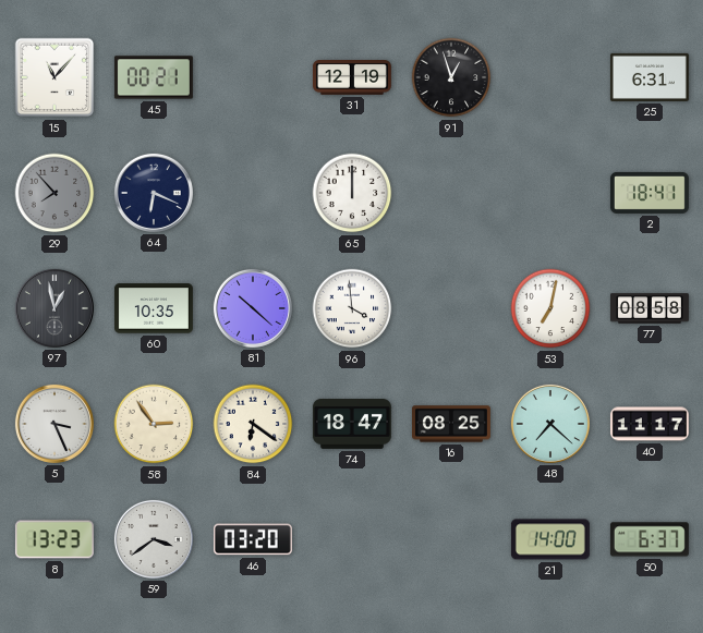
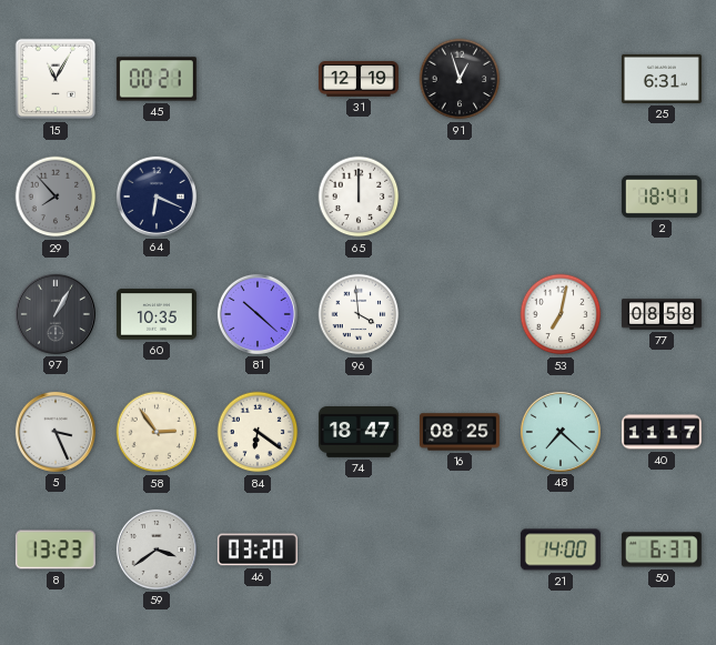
15: 11:07 -> 11:05
97: 12:58 -> 1:05
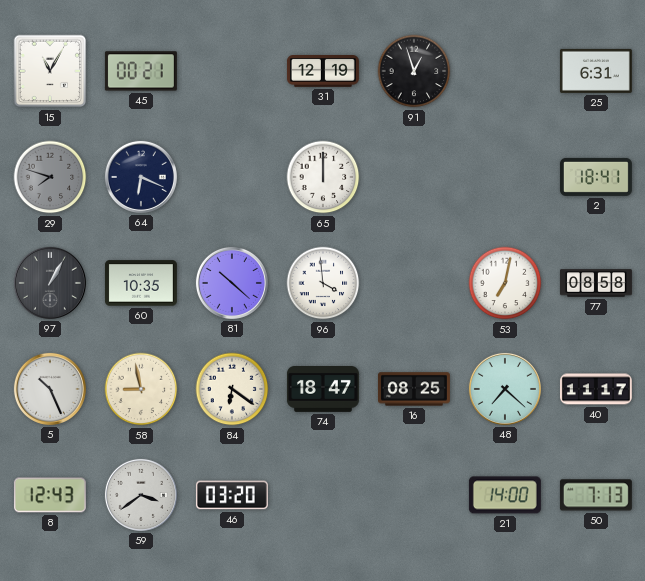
29: 7:53 -> 7:48
5: 3:26 -> 10:26
58: 2:54 -> 8:58
8: 13:23 -> 12:43
50: 6:37 -> 7:13
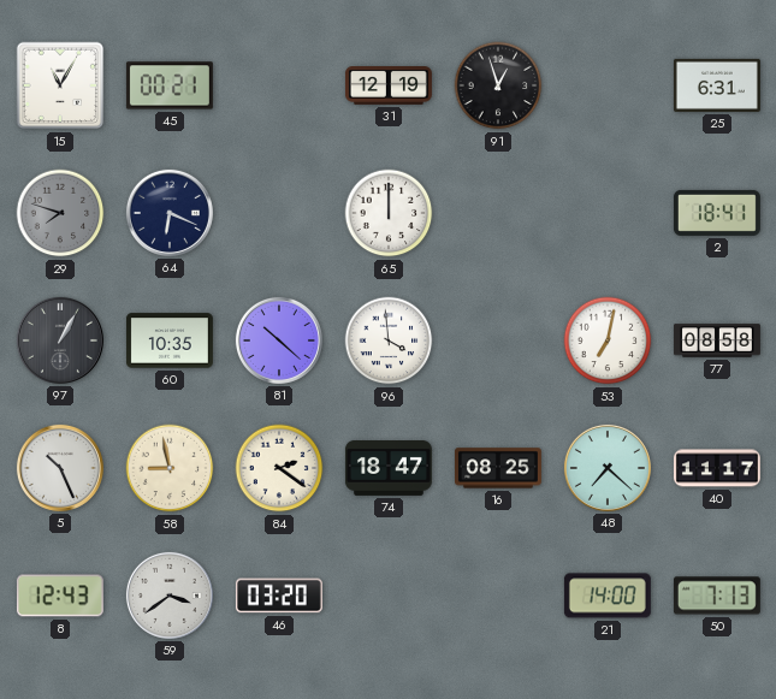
84: 6:21 -> 2:21
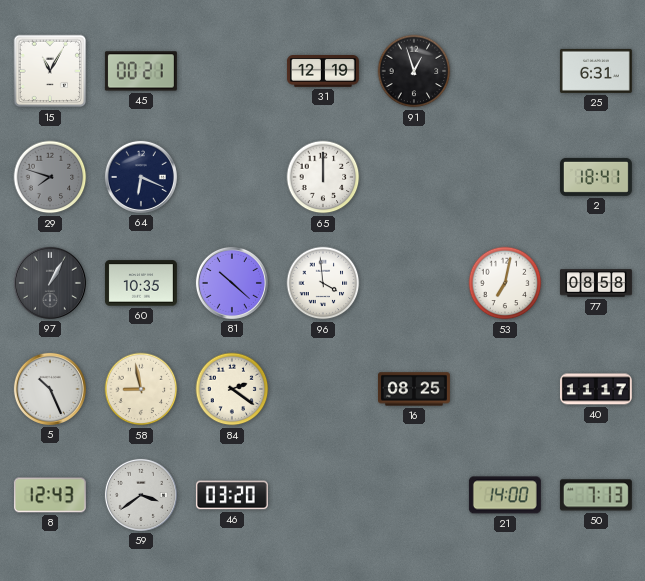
74: 18:47 -> none
48: 7:22 -> none
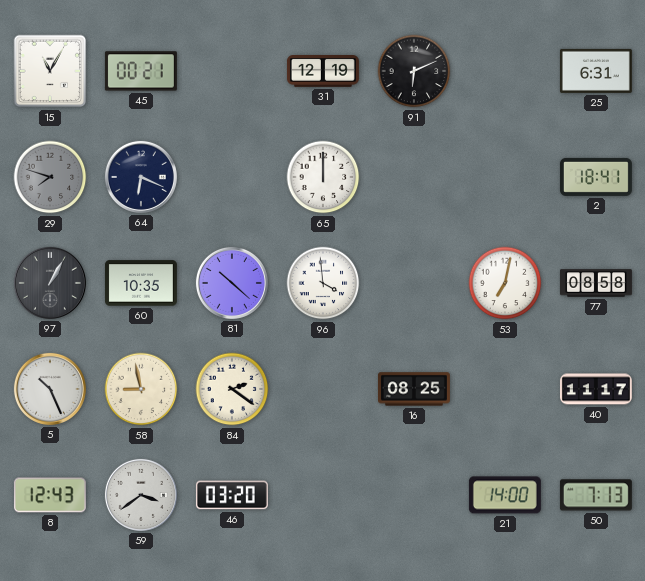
91: 12:57 -> 6:11
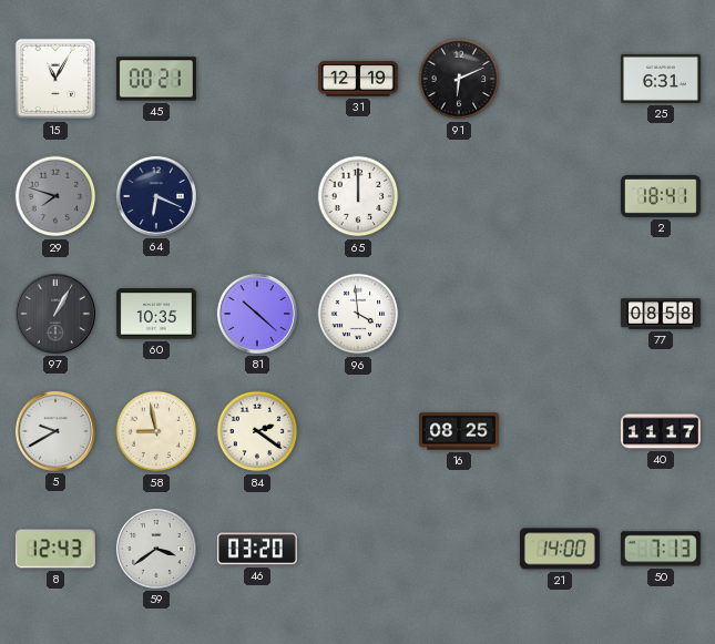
53: 7:02 -> none
5: 10:26 -> 9:40
